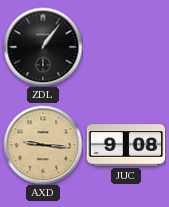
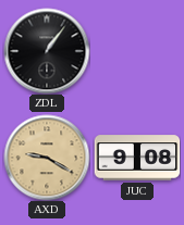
AXD: 9:16 -> 9:20
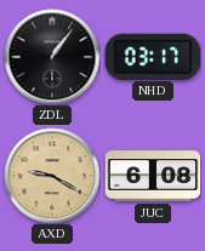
NHD: none -> 03:17
JUC: 9:08 -> 6:08
